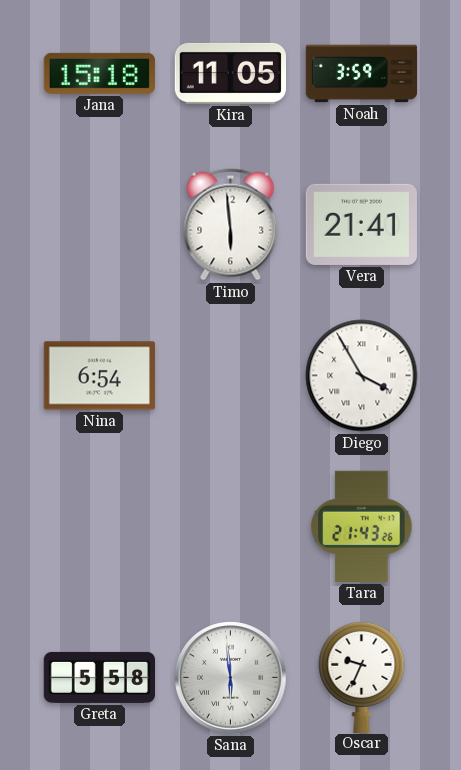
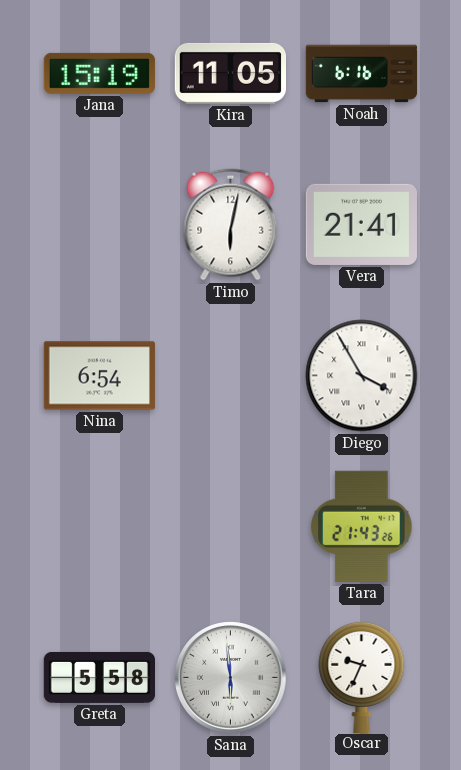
Jana: 15:18 -> 15:19
Noah: 3:59 -> 6:16
Timo: 5:59 -> 6:02
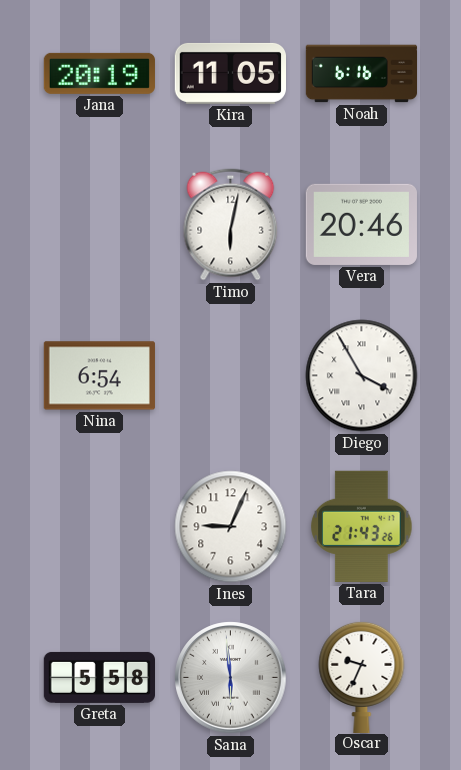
Jana: 15:19 -> 20:19
Vera: 21:41 -> 20:46
Ines: none -> 9:04
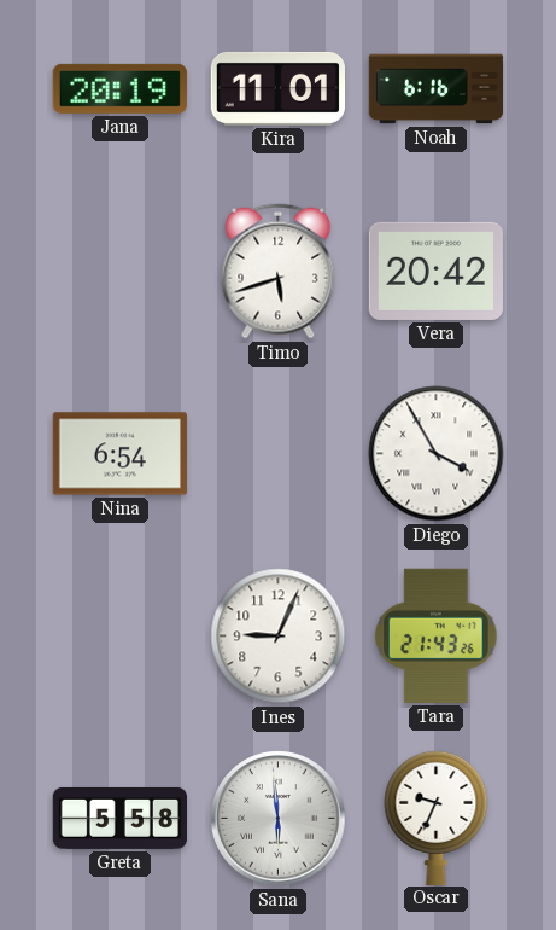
Kira: 11:05 -> 11:01
Timo: 6:02 -> 5:42
Vera: 20:46 -> 20:42
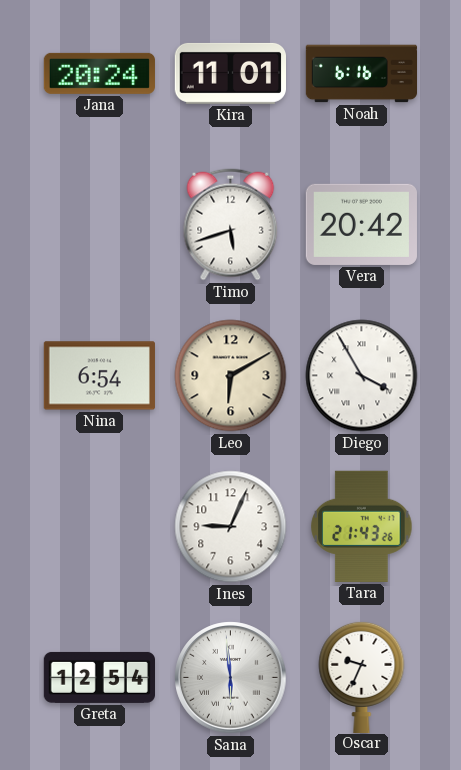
Jana: 20:19 -> 20:24
Leo: none -> 6:10
Greta: 5:58 -> 12:54
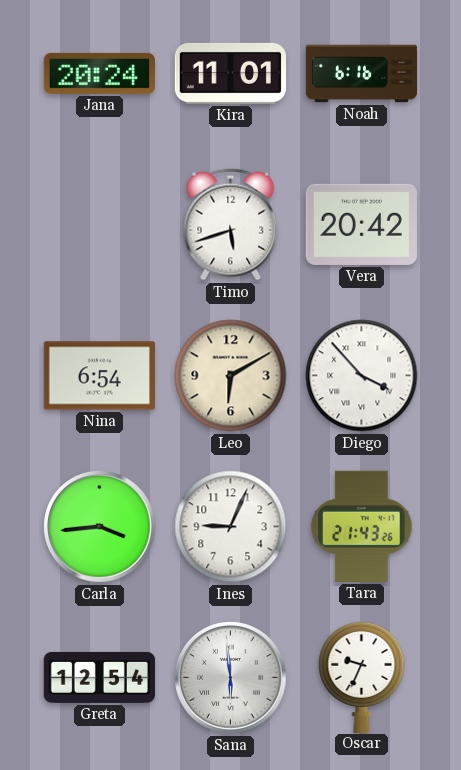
Diego: 3:55 -> 3:53
Carla: none -> 3:44
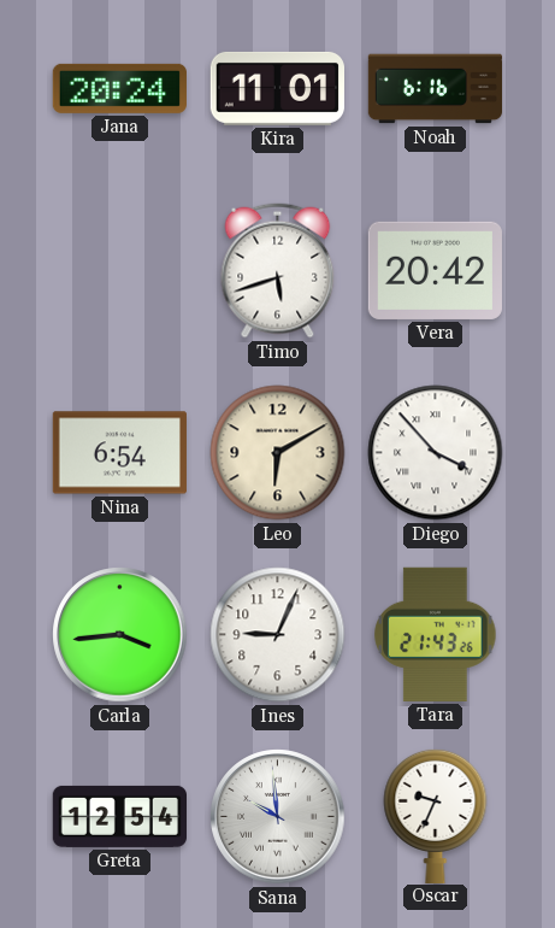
Sana: 5:59 -> 9:59
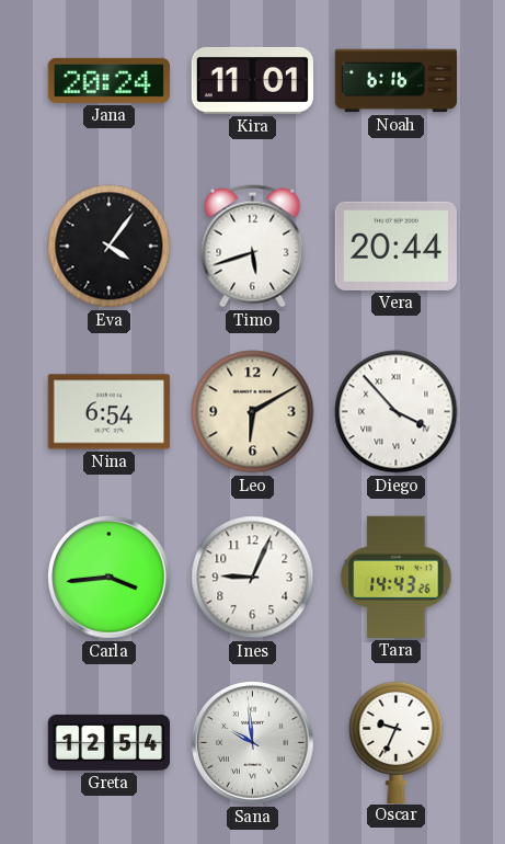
Eva: none -> 4:06
Vera: 20:42 -> 20:44
Tara: 21:43 -> 14:43
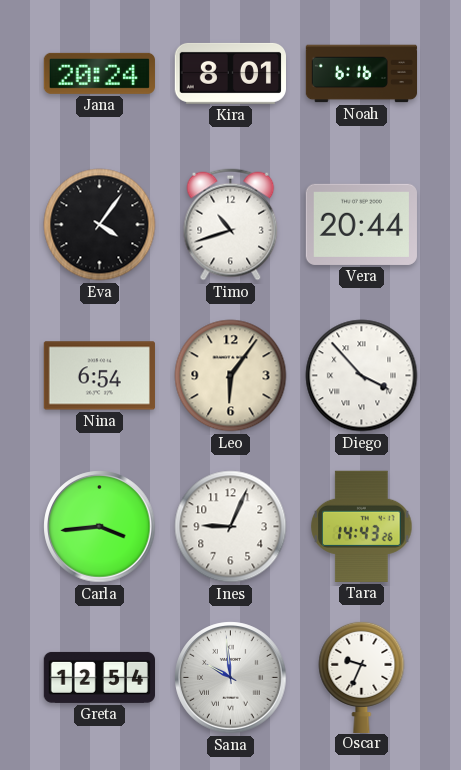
Kira: 11:01 -> 8:01
Timo: 5:42 -> 10:42
Leo: 6:10 -> 6:06
